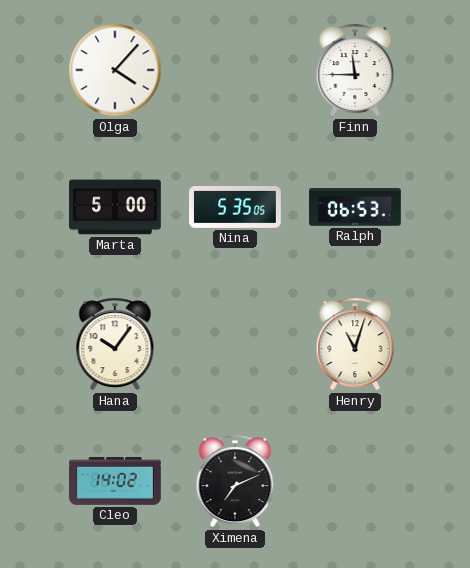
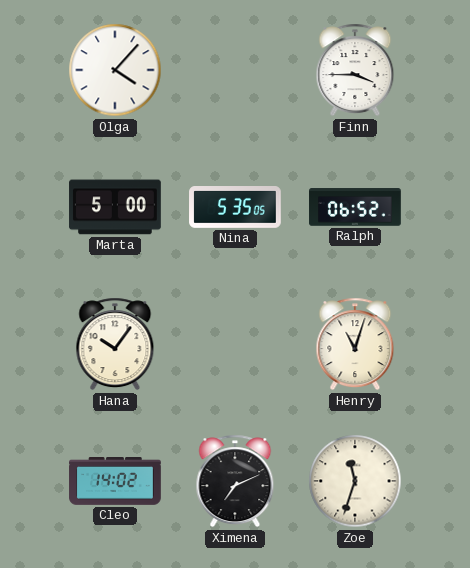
Finn: 11:45 -> 3:45
Ralph: 06:53 -> 06:52
Zoe: none -> 11:33
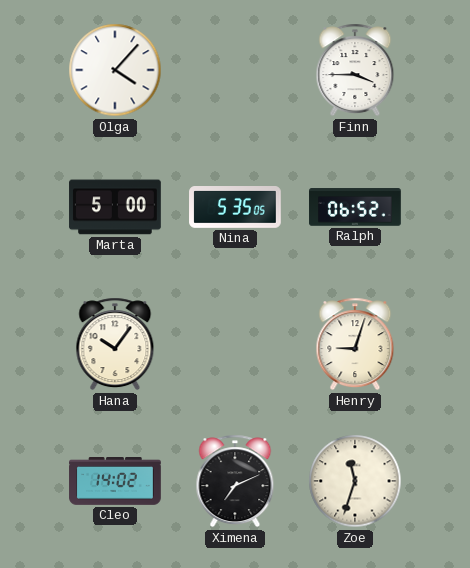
Henry: 11:03 -> 9:03
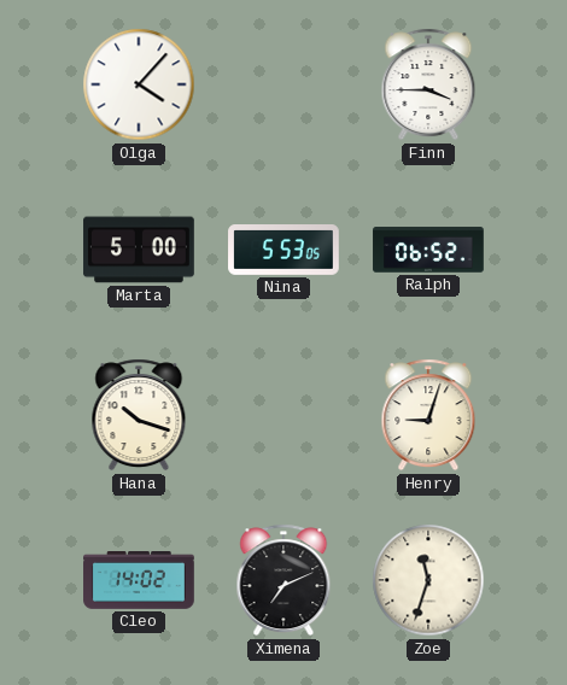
Nina: 5:35 -> 5:53
Hana: 10:06 -> 10:18
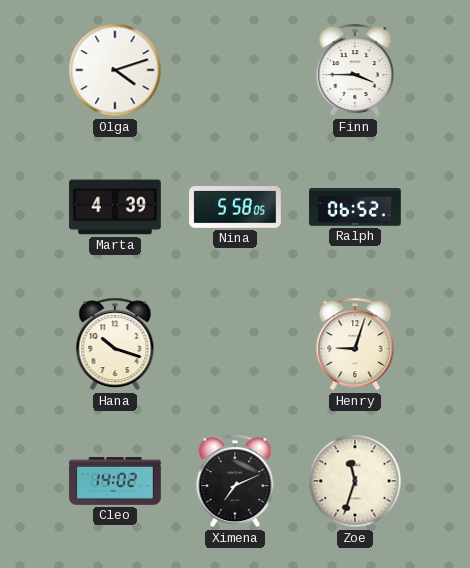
Olga: 4:07 -> 4:12
Marta: 5:00 -> 4:39
Nina: 5:53 -> 5:58
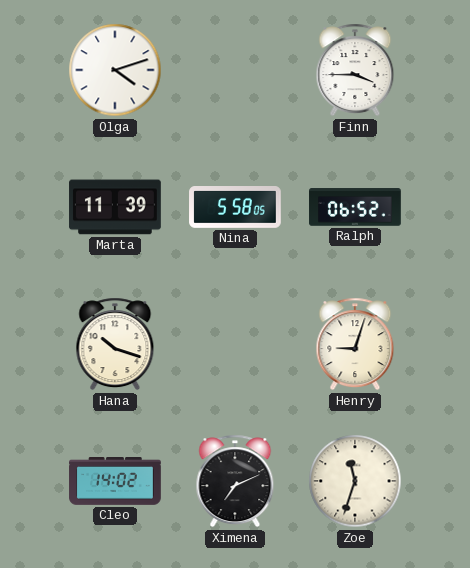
Marta: 4:39 -> 11:39
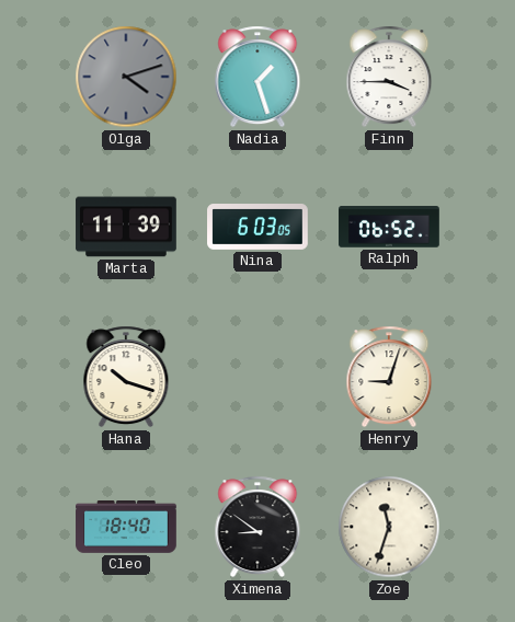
Olga dial: white -> grey
Nadia: none -> 1:27
Nina: 5:58 -> 6:03
Cleo: 14:02 -> 18:40
Ximena: 7:11 -> 8:51
